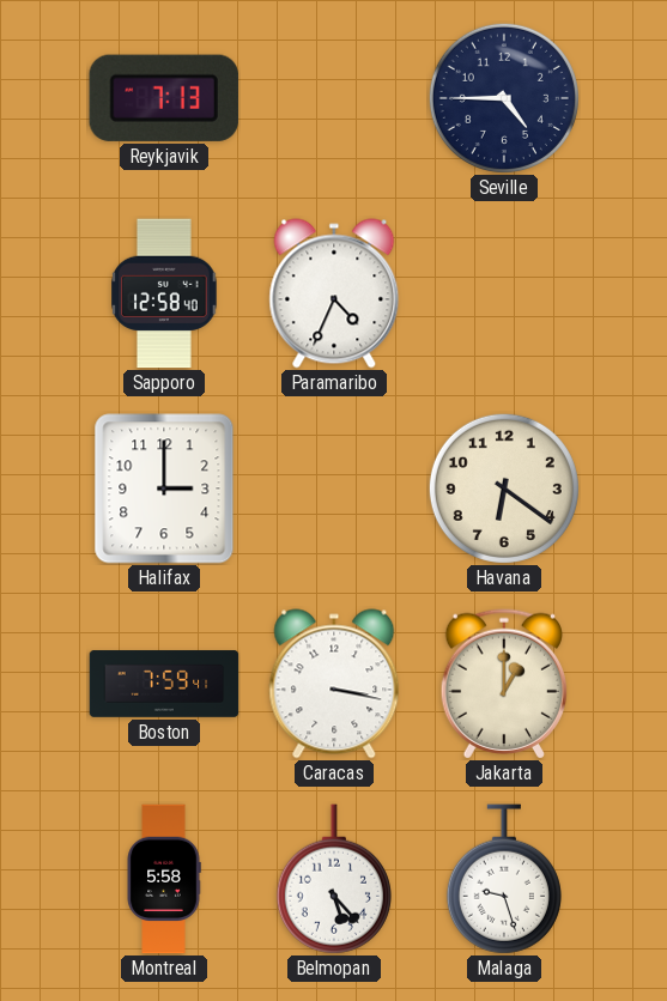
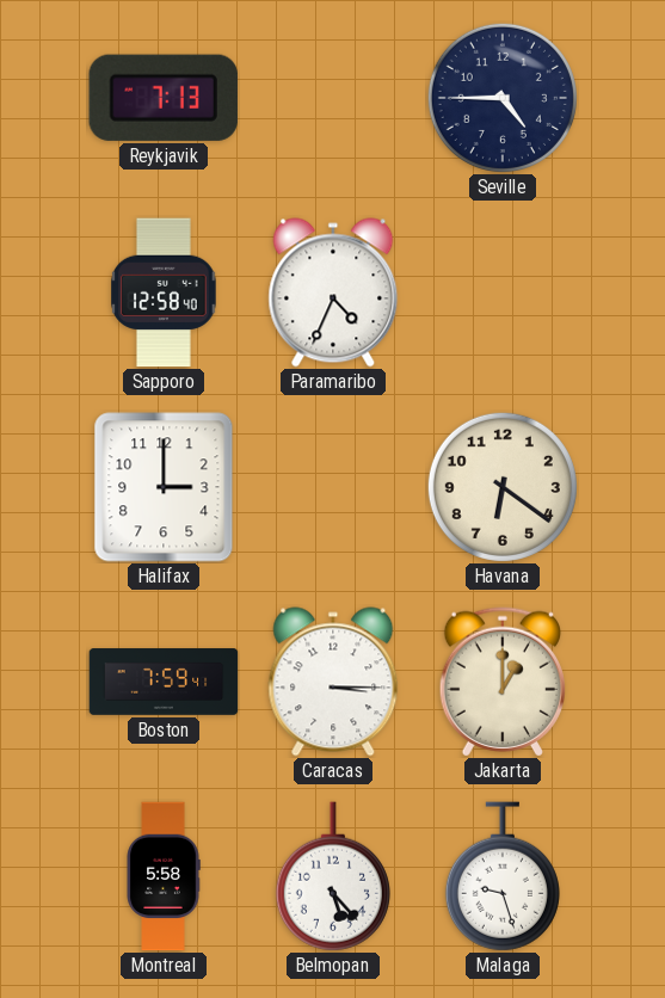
Caracas: 3:17 -> 3:15
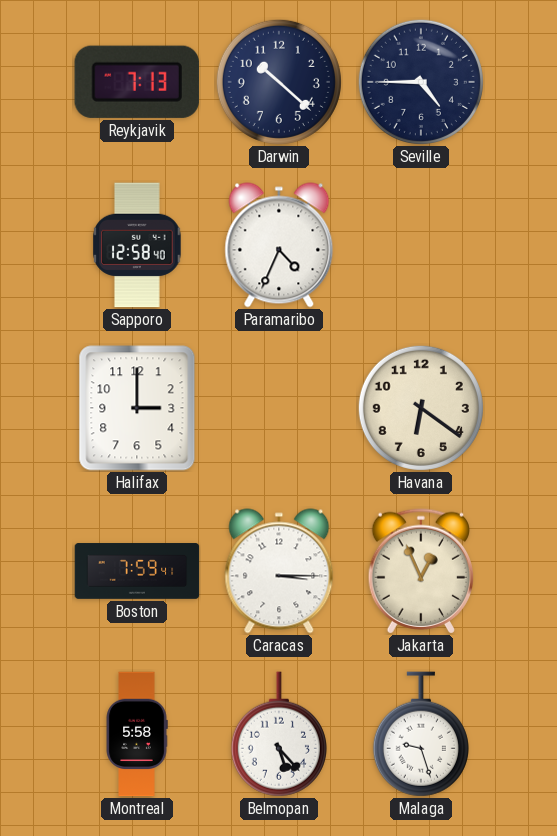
Darwin: none -> 10:22
Jakarta: 1:00 -> 12:56
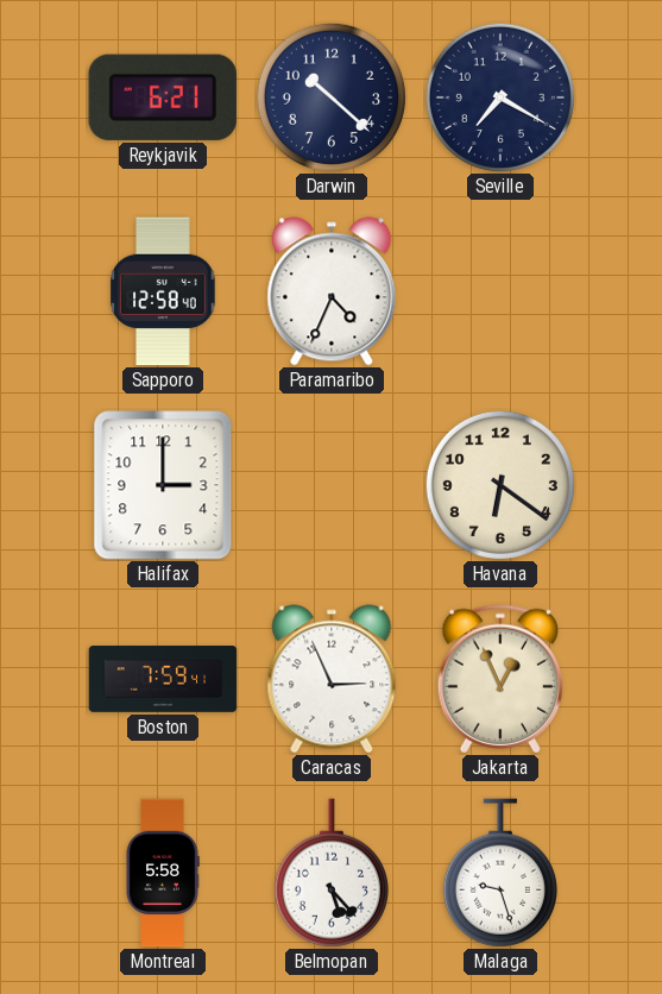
Reykjavik: 7:13 -> 6:21
Seville: 4:45 -> 7:20
Caracas: 3:15 -> 2:56
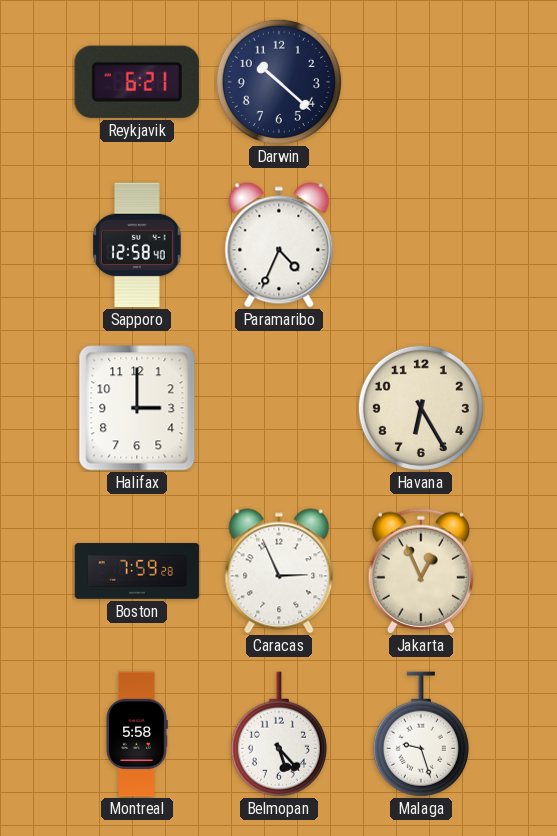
Seville: 7:20 -> none
Havana: 6:21 -> 6:25
Boston: 7:59:41 -> 7:59:28
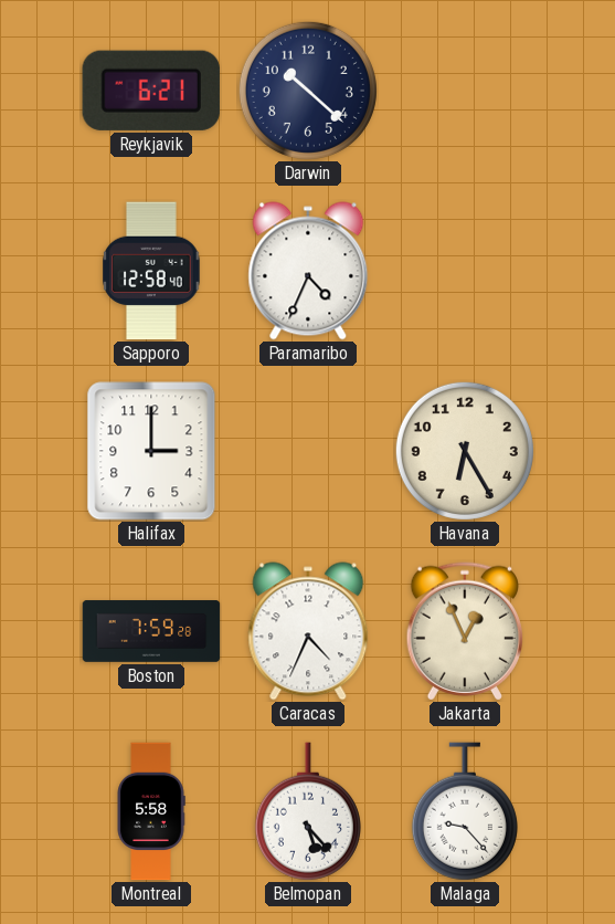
Caracas: 2:56 -> 4:34
Malaga: 9:27 -> 9:23
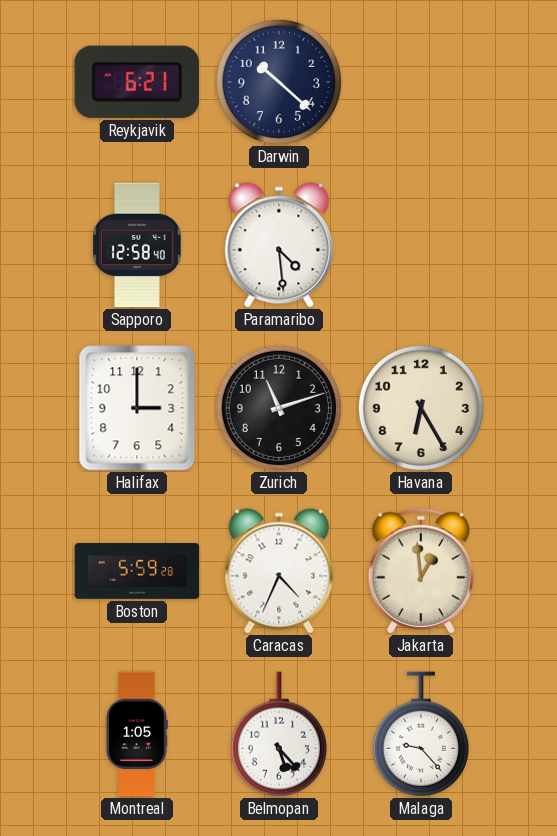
Paramaribo: 4:34 -> 4:29
Zurich: none -> 11:12
Boston: 7:59 -> 5:59
Jakarta: 12:56 -> 12:59
Montreal: 5:58 -> 1:05
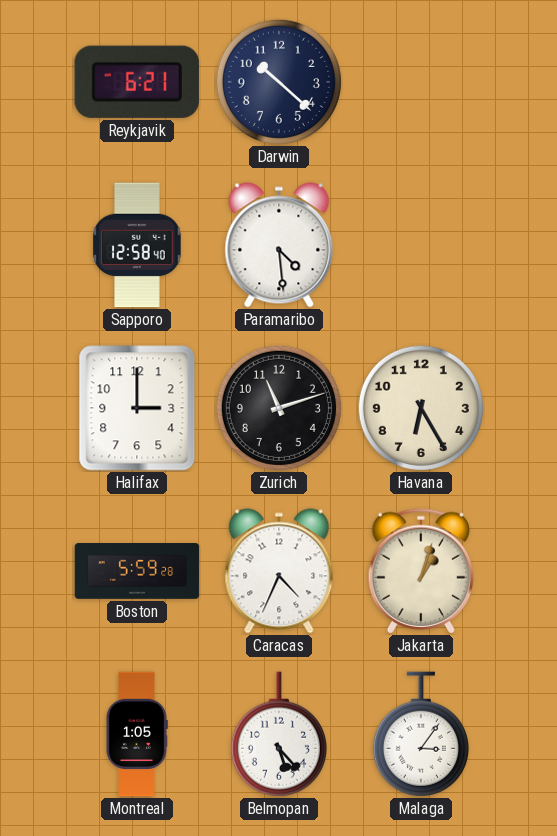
Jakarta: 12:59 -> 1:03
Malaga: 9:23 -> 3:06
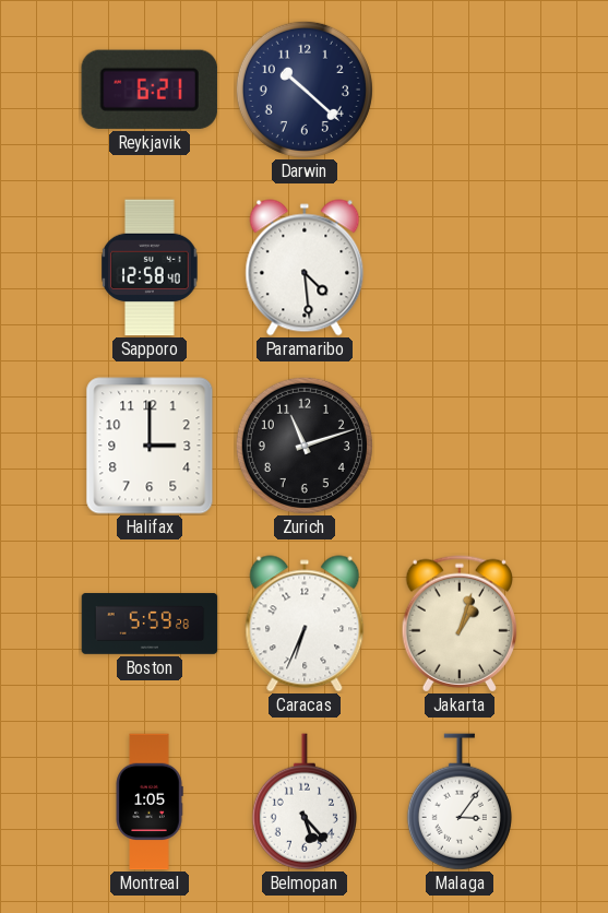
Havana: 6:25 -> none
Caracas: 4:34 -> 6:34
